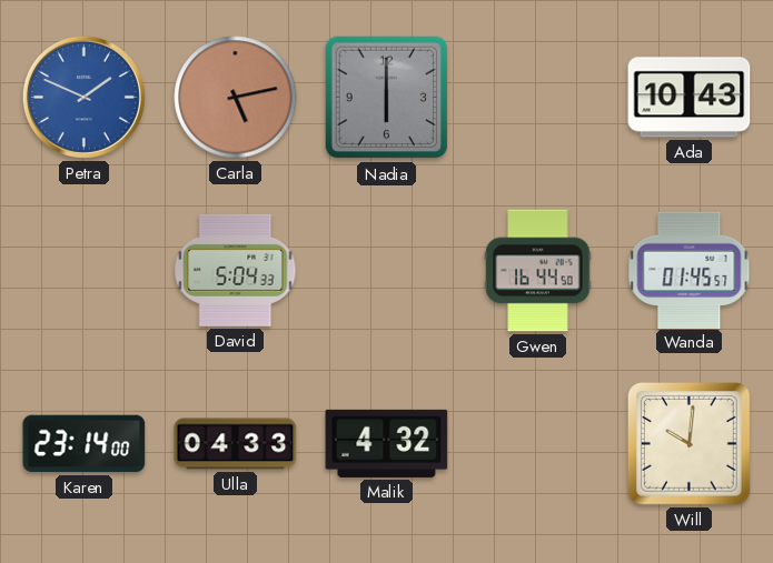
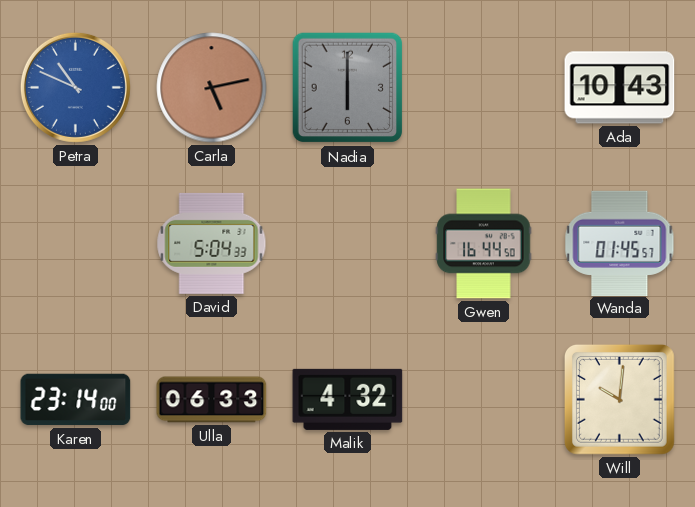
Petra: 1:49 -> 10:49
Ulla: 04:33 -> 06:33
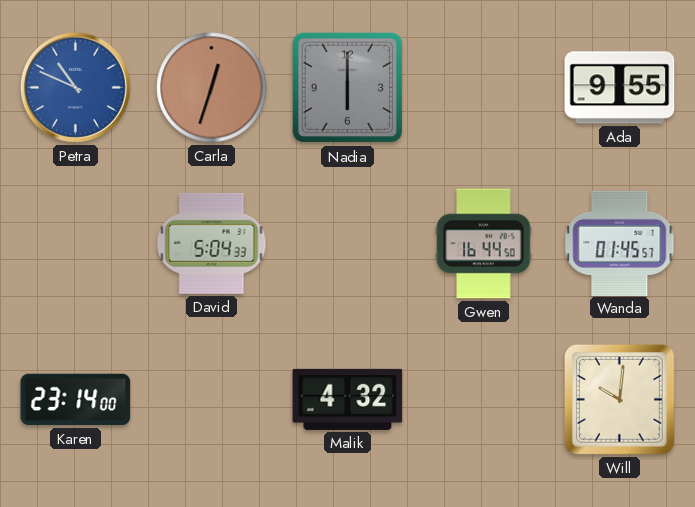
Carla: 5:13 -> 12:33
Ada: 10:43 -> 9:55
Ulla: 06:33 -> none
